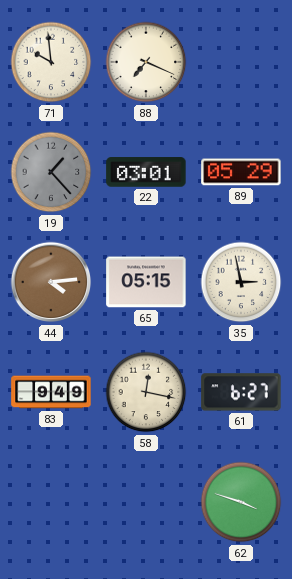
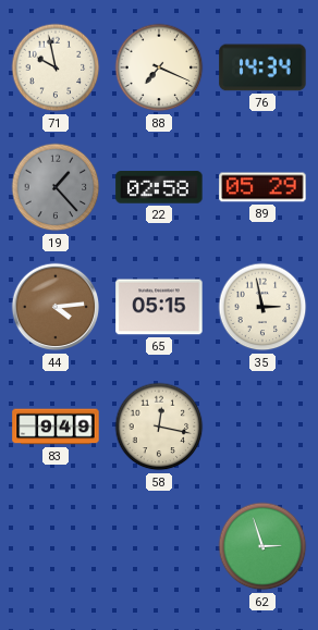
71: 9:59 -> 9:58
76: none -> 14:34
22: 03:01 -> 02:58
61: 6:27 -> none
62: 3:48 -> 2:57
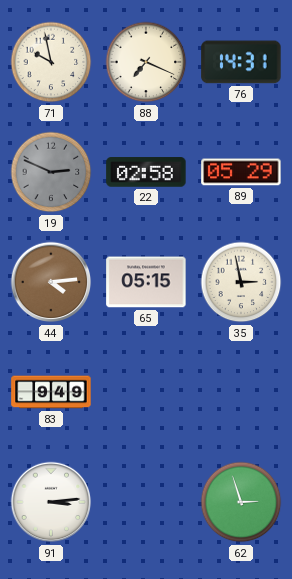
76: 14:34 -> 14:31
19: 1:23 -> 2:49
58: 12:17 -> none
91: none -> 3:14
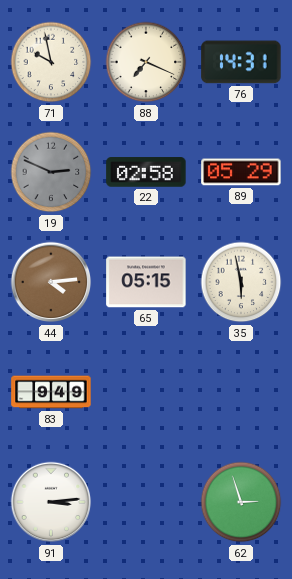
35: 2:58 -> 5:58
